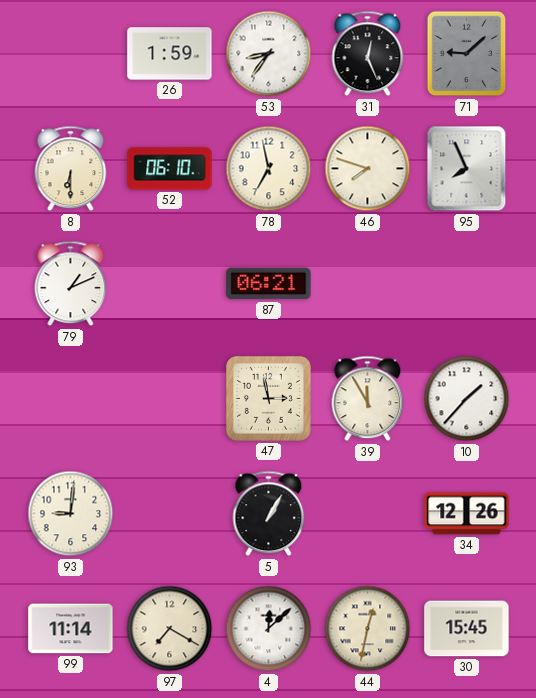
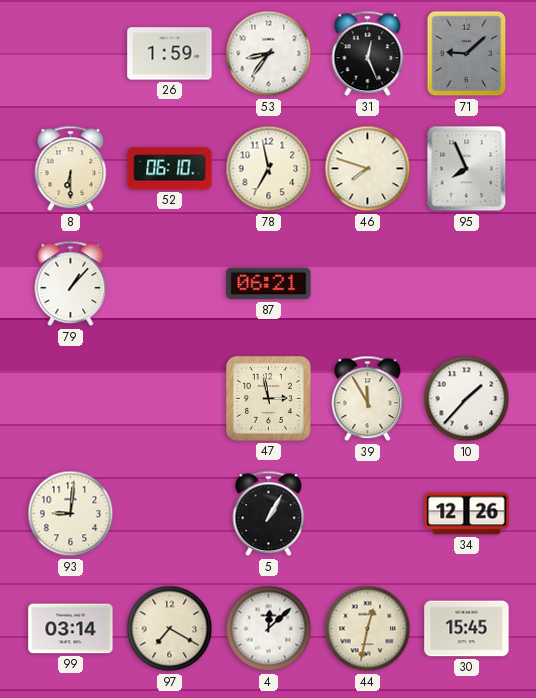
79: 1:11 -> 1:07
99: 11:14 -> 03:14
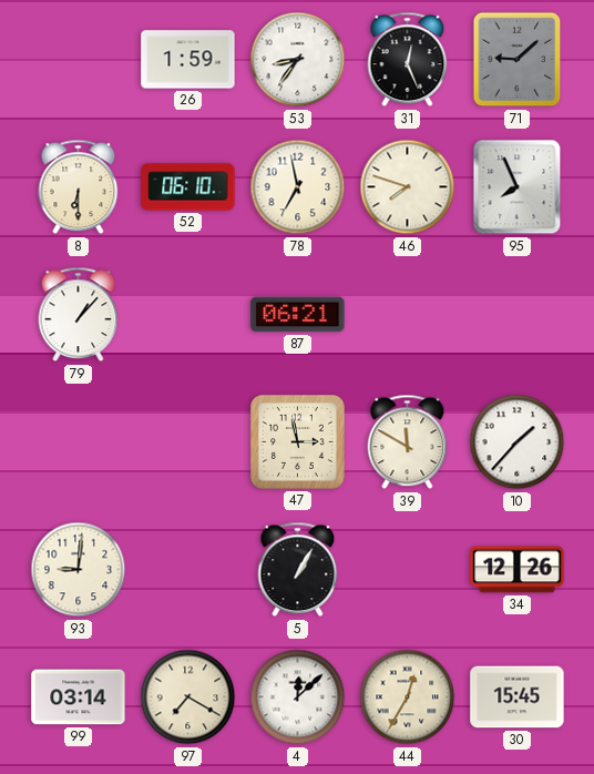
39: 11:55 -> 11:50
44: 12:32 -> 12:35
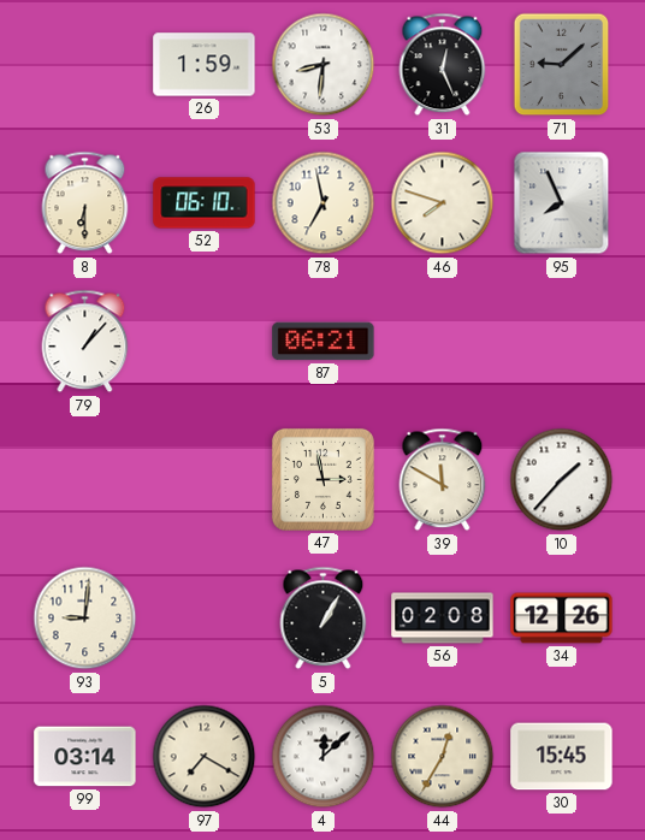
53: 8:36 -> 8:31
56: none -> 02:08
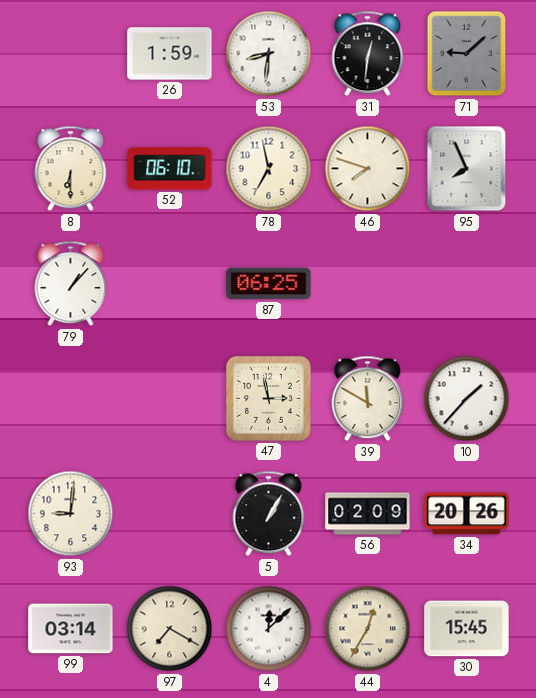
31: 12:26 -> 12:31
87: 06:21 -> 06:25
56: 02:08 -> 02:09
34: 12:26 -> 20:26
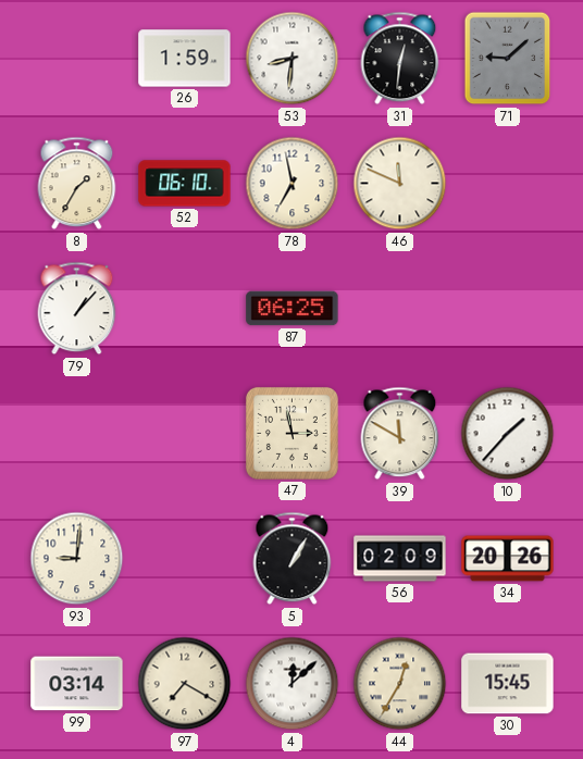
8: 6:30 -> 1:35
46: 7:48 -> 11:49
95: 7:56 -> none
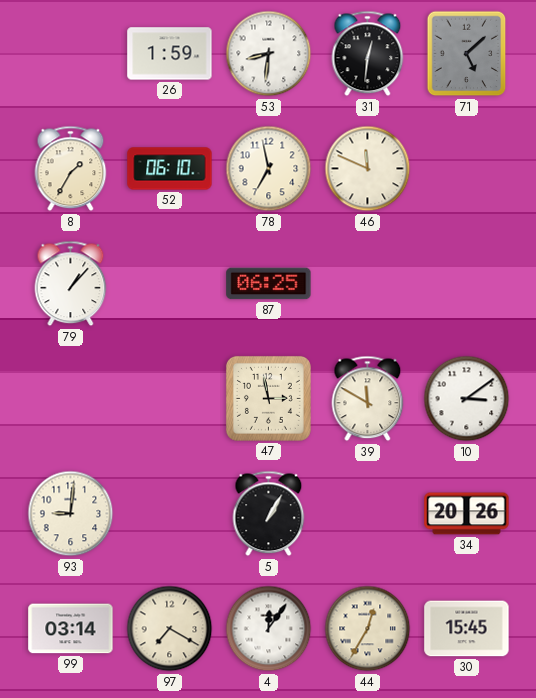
71: 9:08 -> 5:08
10: 1:37 -> 3:09
56: 02:09 -> none
4: 12:08 -> 12:06
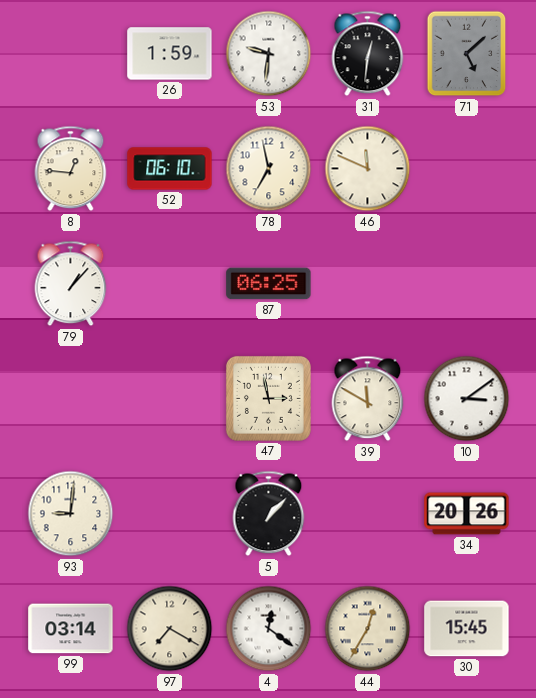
53: 8:31 -> 9:31
8: 1:35 -> 12:46
5: 1:05 -> 1:07
4: 12:06 -> 12:21
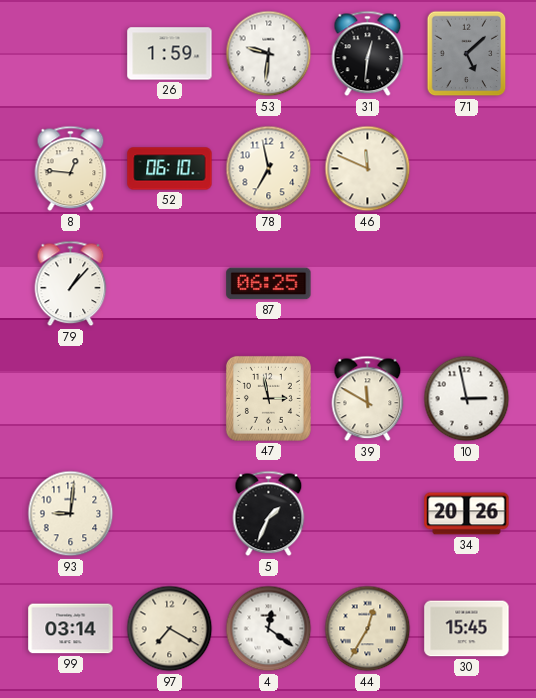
10: 3:09 -> 2:58
5: 1:07 -> 1:34
